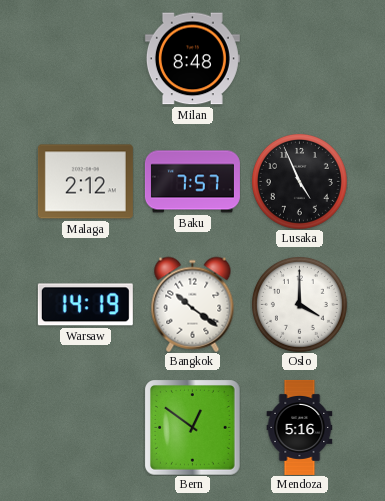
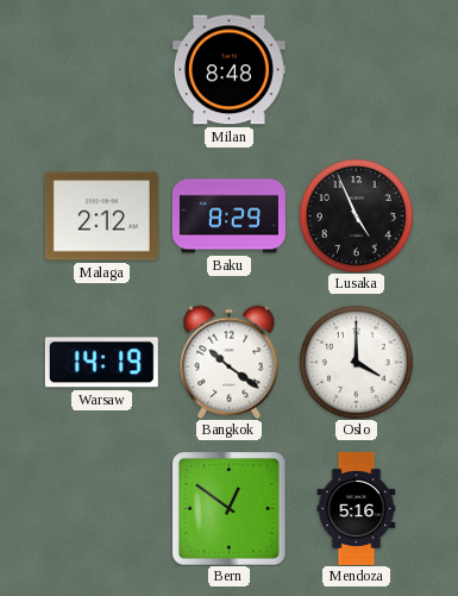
Baku: 7:57 -> 8:29
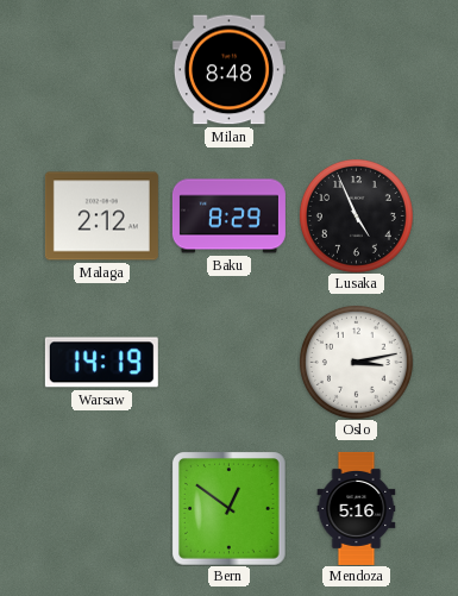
Bangkok: 10:21 -> none
Oslo: 4:00 -> 3:13
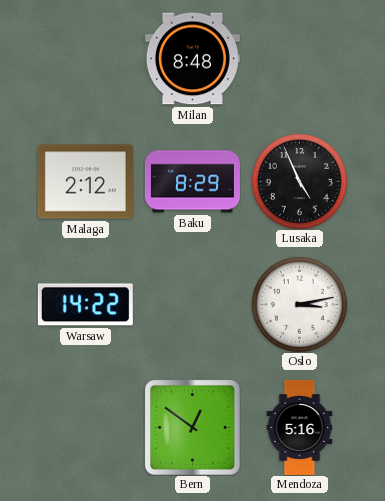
Warsaw: 14:19 -> 14:22
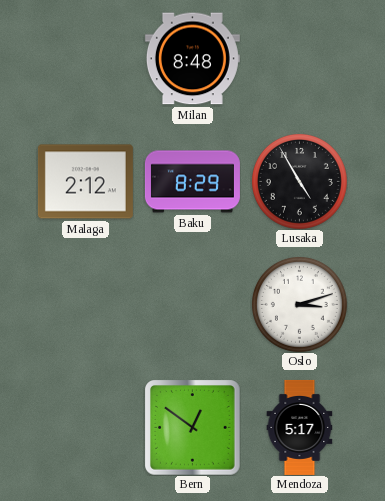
Lusaka: 4:56 -> 4:55
Warsaw: 14:22 -> none
Oslo: 3:13 -> 3:12
Mendoza: 5:16 -> 5:17
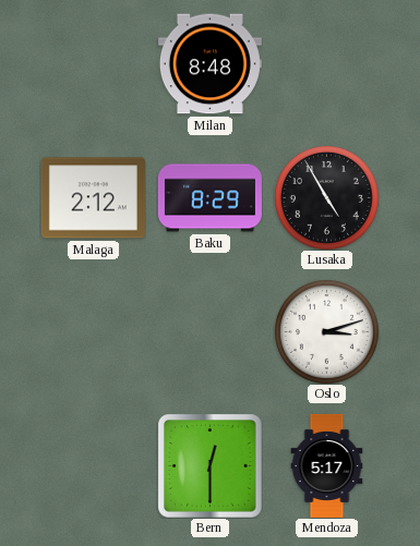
Bern: 12:51 -> 12:30
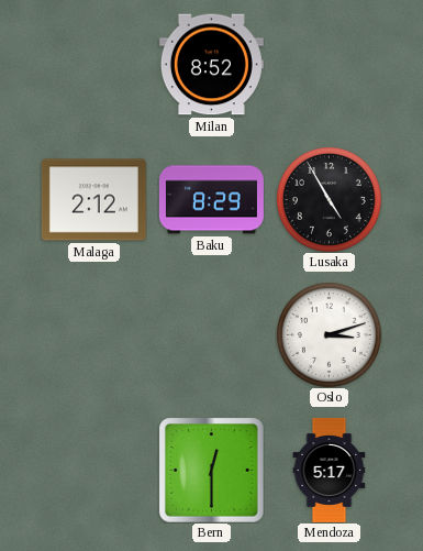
Milan: 8:48 -> 8:52
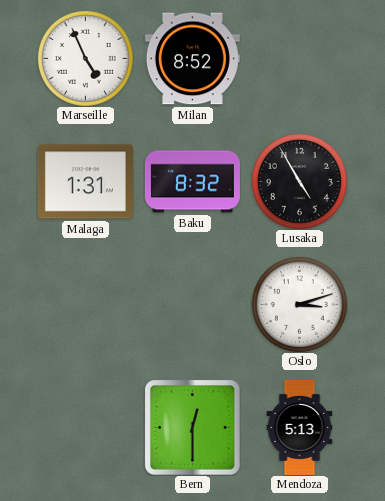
Marseille: none -> 4:56
Malaga: 2:12 -> 1:31
Baku: 8:29 -> 8:32
Mendoza: 5:17 -> 5:13
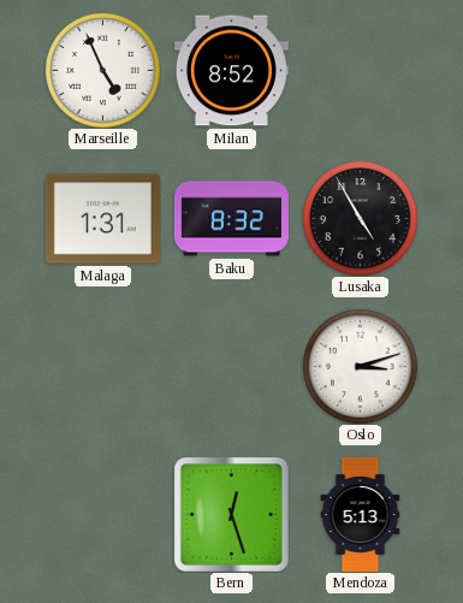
Bern: 12:30 -> 12:27
